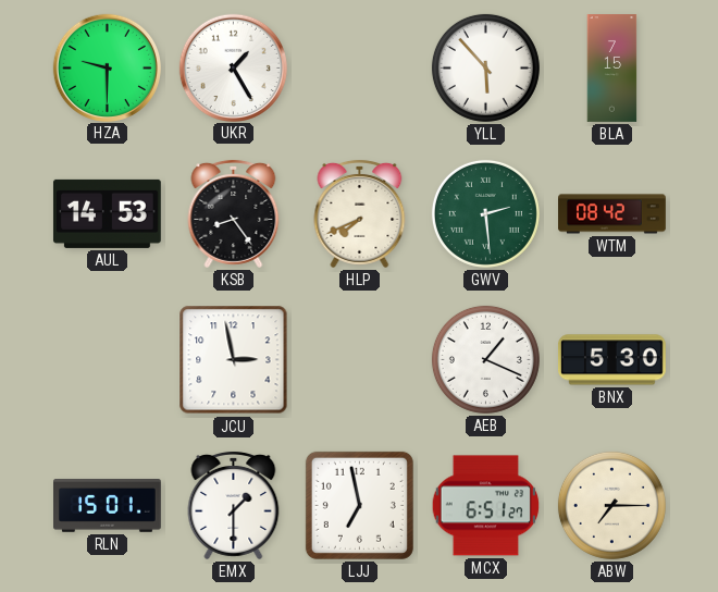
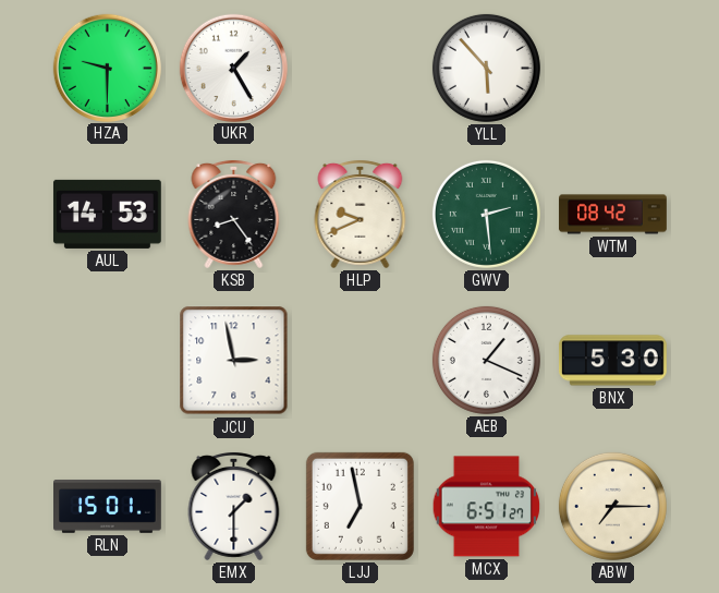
BLA: 7:15 -> none
HLP: 7:41 -> 9:41
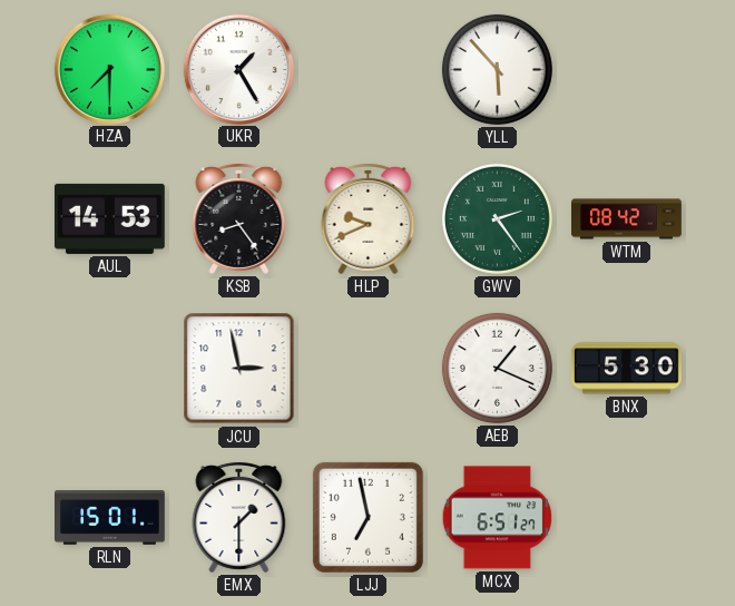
HZA: 9:30 -> 7:30
GWV: 2:29 -> 2:24
ABW: 7:15 -> none
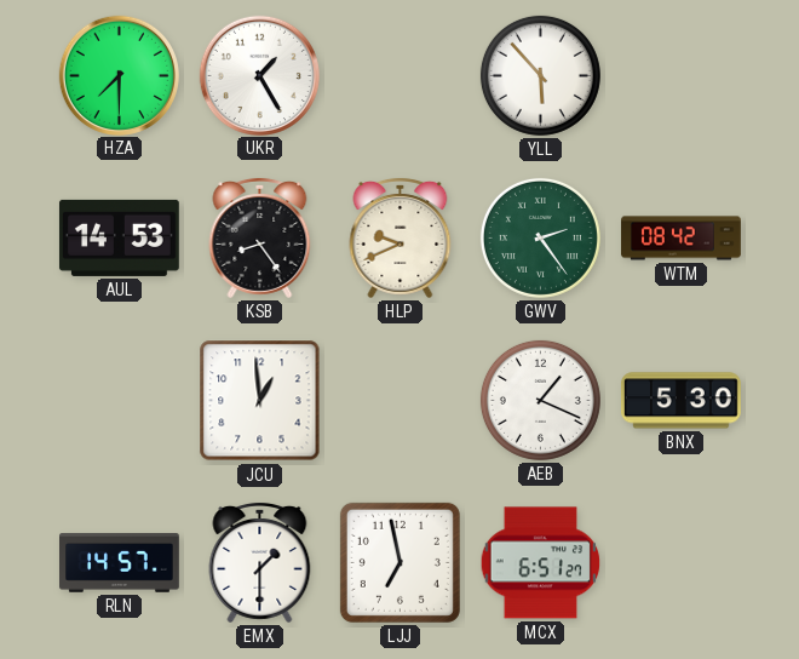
JCU: 2:58 -> 12:59
RLN: 15:01 -> 14:57
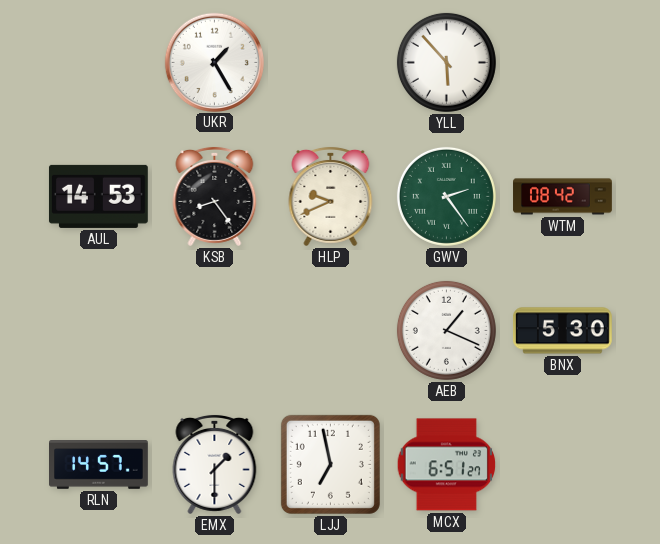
HZA: 7:30 -> none
JCU: 12:59 -> none
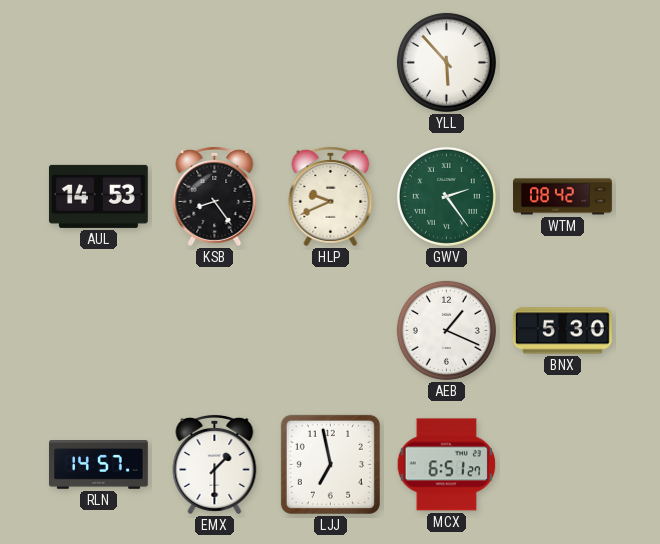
UKR: 1:25 -> none
